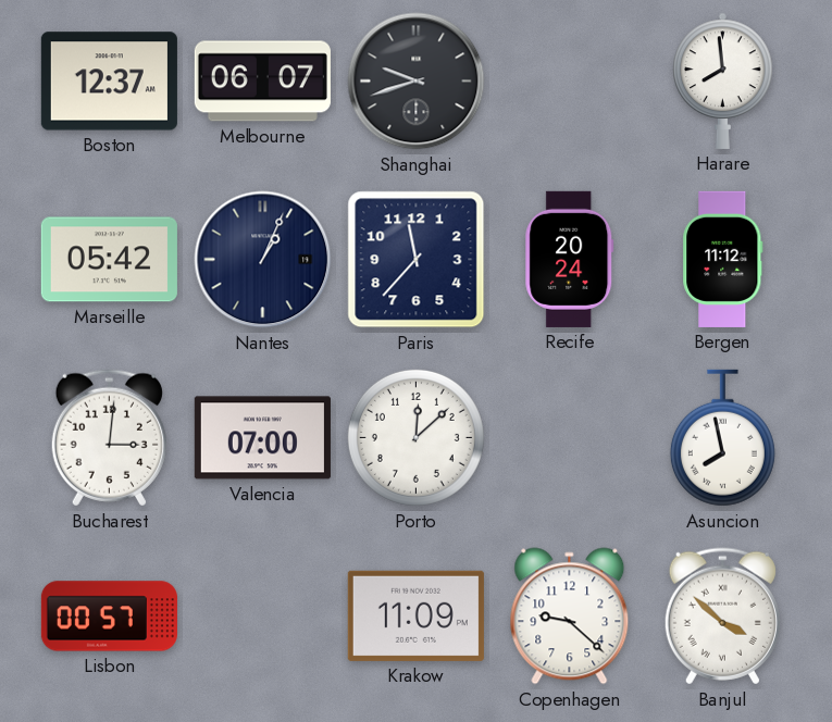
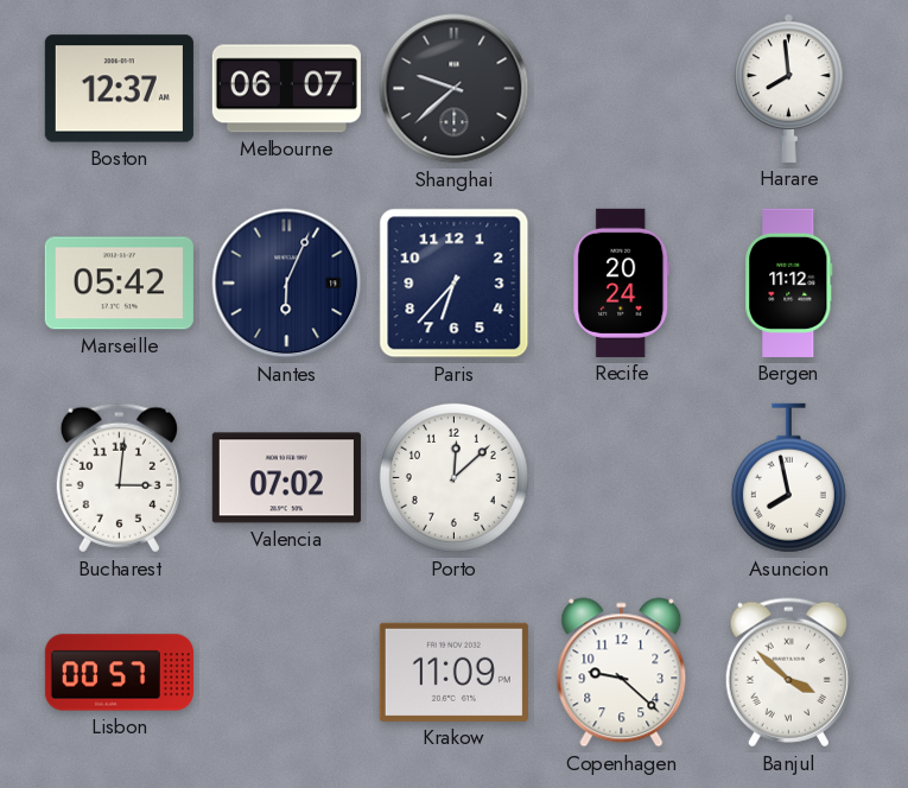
Shanghai: 9:42 -> 9:38
Nantes: 1:04 -> 6:04
Paris: 11:37 -> 6:37
Valencia: 07:00 -> 07:02
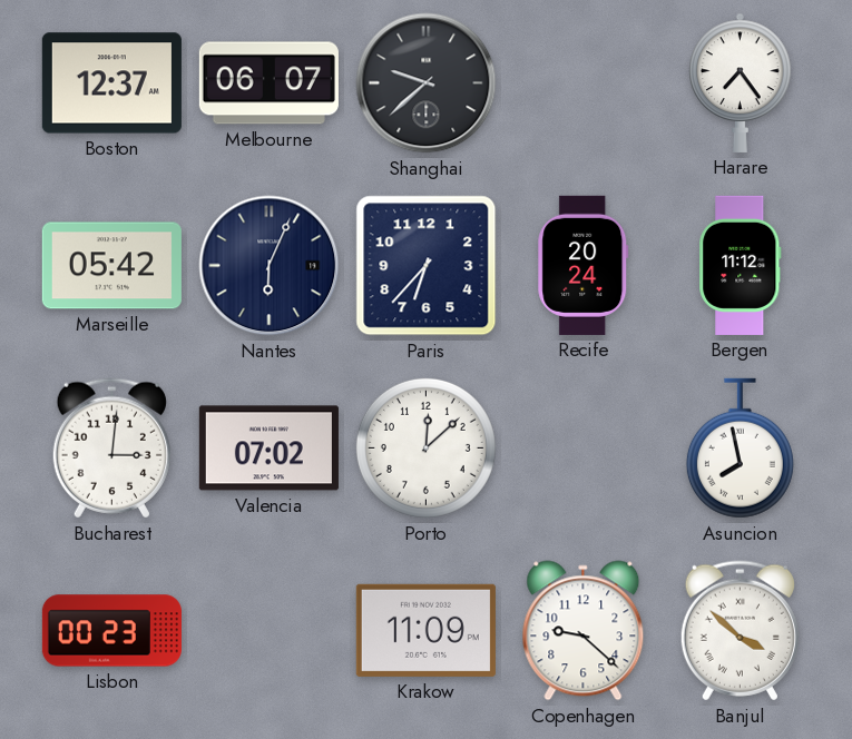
Harare: 7:59 -> 7:24
Lisbon: 00:57 -> 00:23
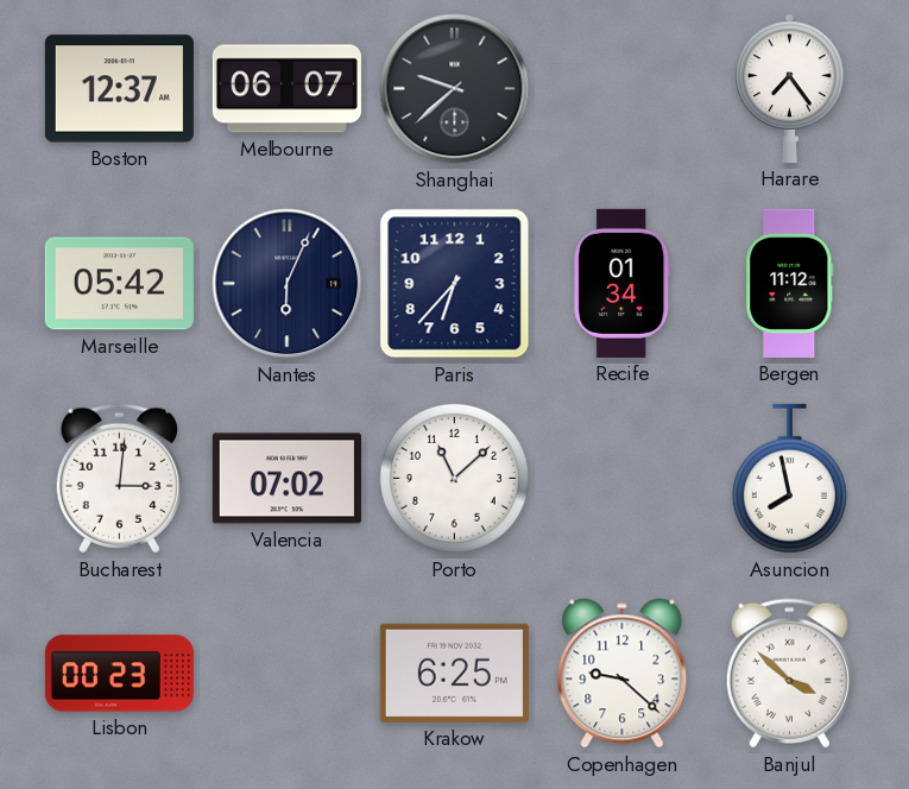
Recife: 20:24 -> 01:34
Porto: 12:08 -> 11:08
Krakow: 11:09 -> 6:25
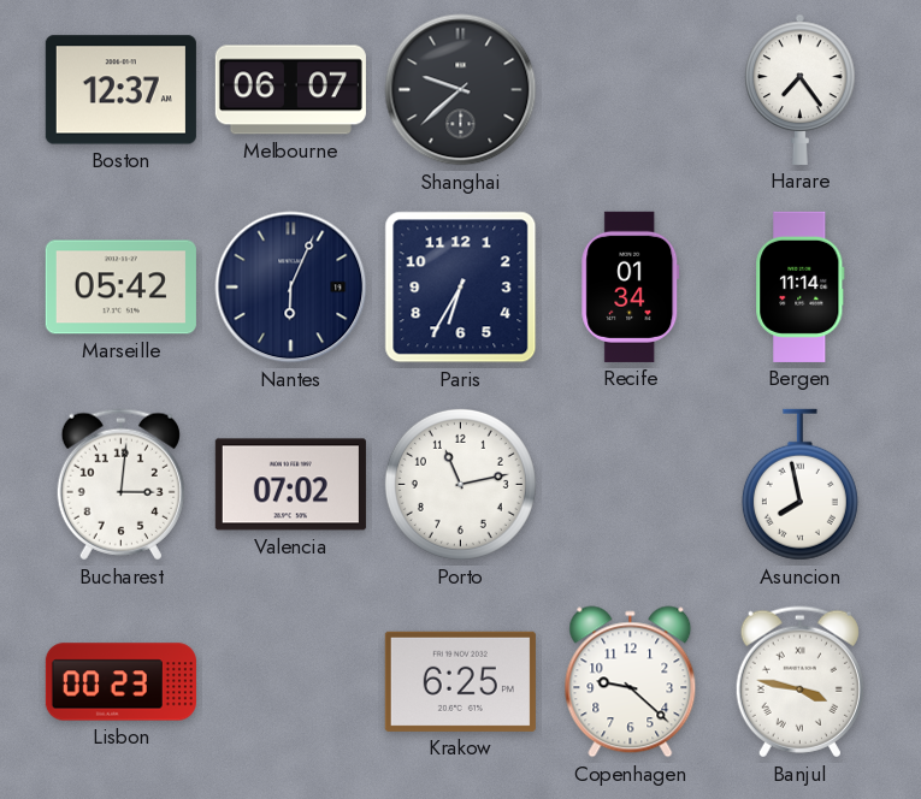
Paris: 6:37 -> 6:35
Bergen: 11:12 -> 11:14
Porto: 11:08 -> 11:13
Banjul: 3:52 -> 3:47
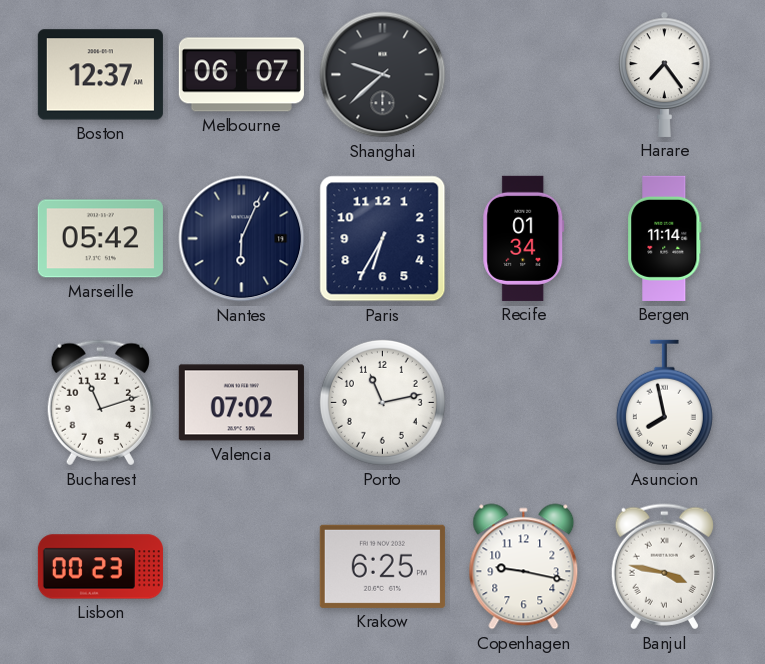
Bucharest: 3:01 -> 11:12
Copenhagen: 9:22 -> 9:17
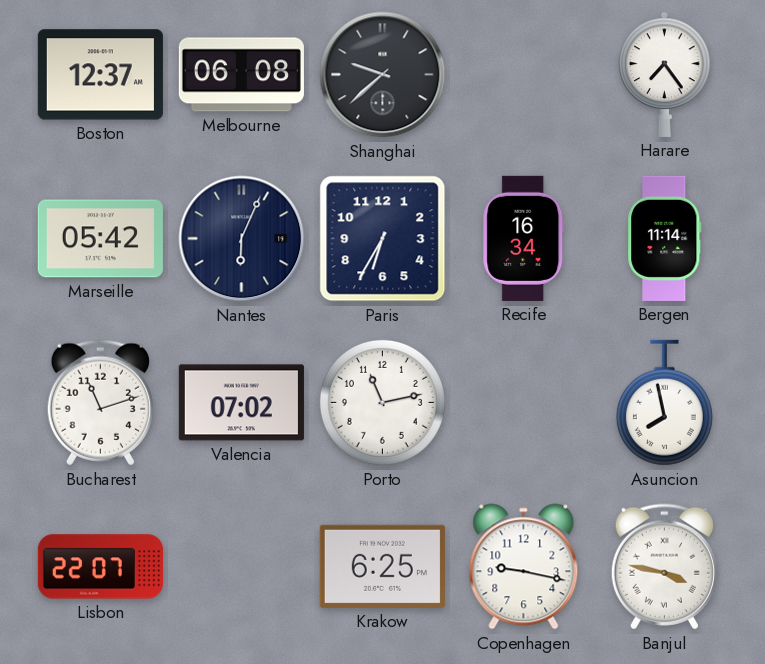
Melbourne: 06:07 -> 06:08
Recife: 01:34 -> 16:34
Lisbon: 00:23 -> 22:07
